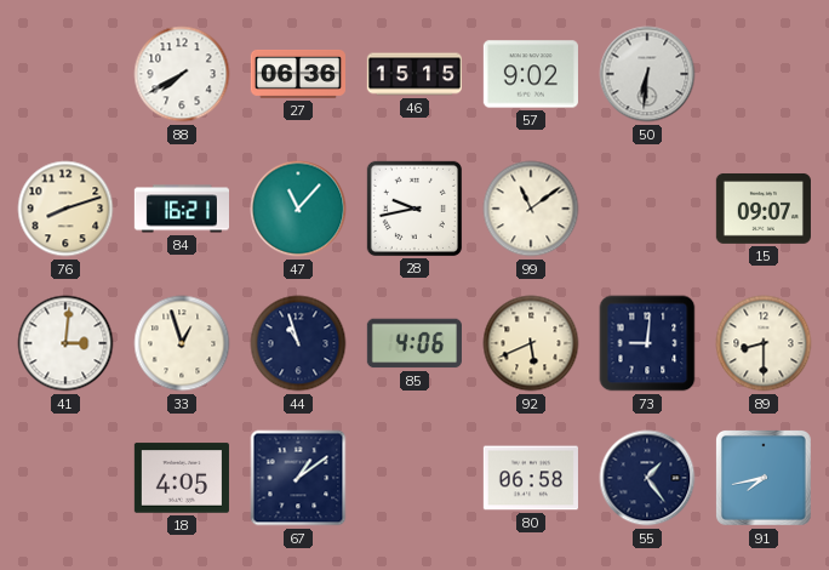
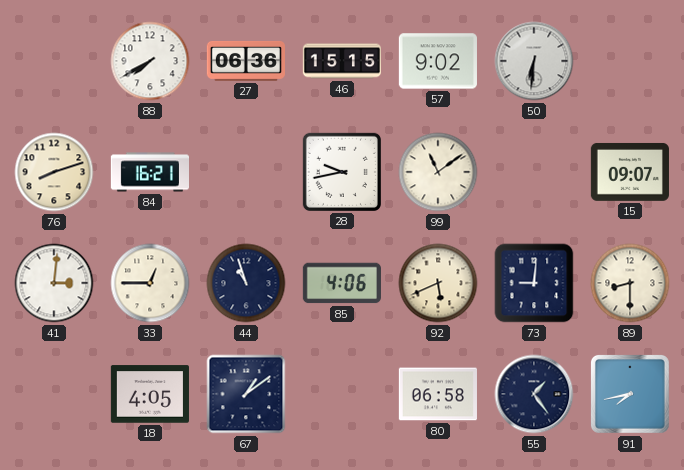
47: 11:07 -> none
33: 12:57 -> 12:45
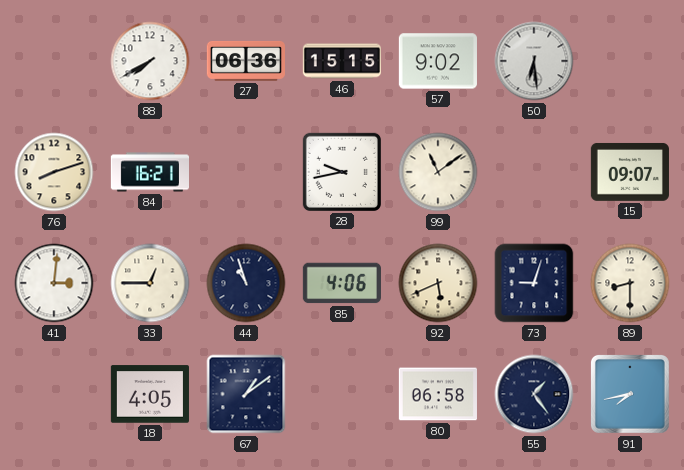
50: 6:31 -> 6:29
73: 9:01 -> 9:03
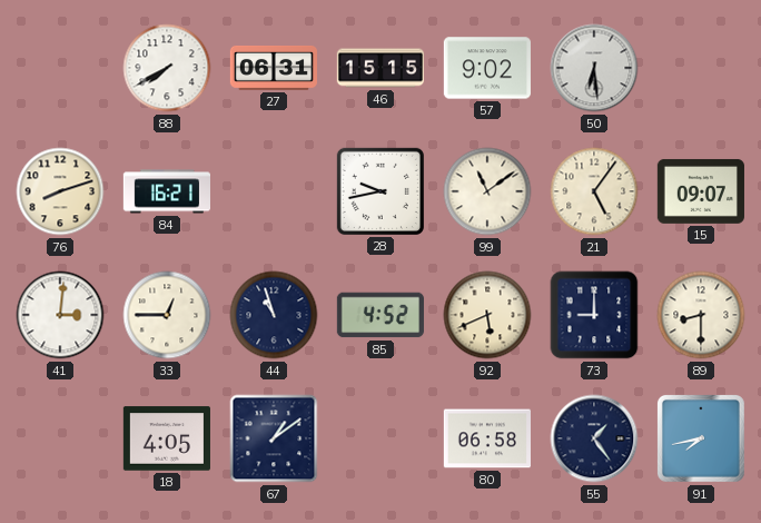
27: 06:36 -> 06:31
21: none -> 5:06
85: 4:06 -> 4:52
73: 9:03 -> 9:00
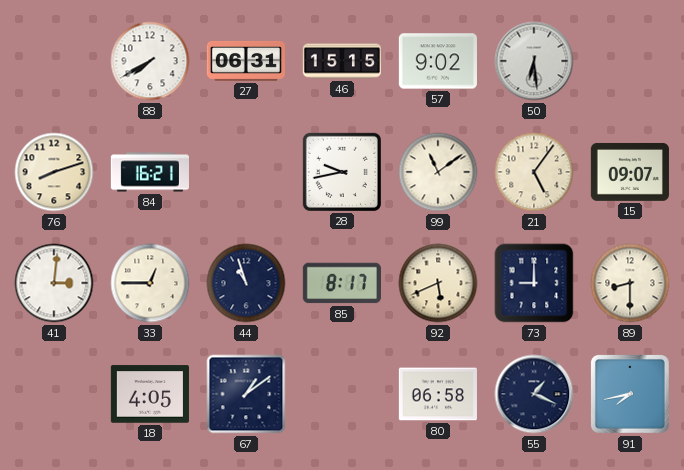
85: 4:52 -> 8:17
55: 1:24 -> 1:19
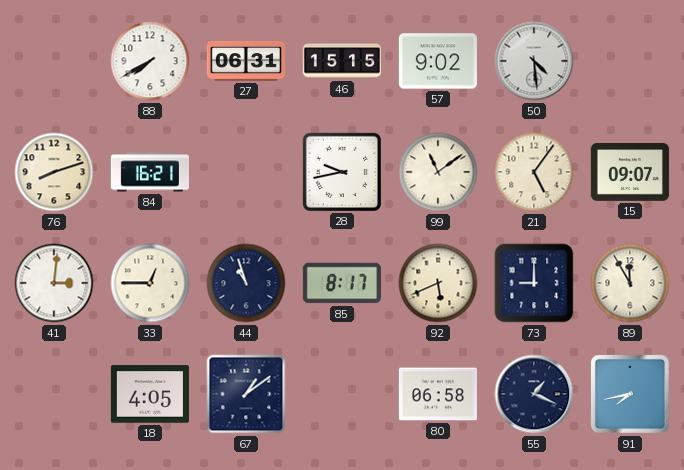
50: 6:29 -> 4:29
89: 8:30 -> 11:55
